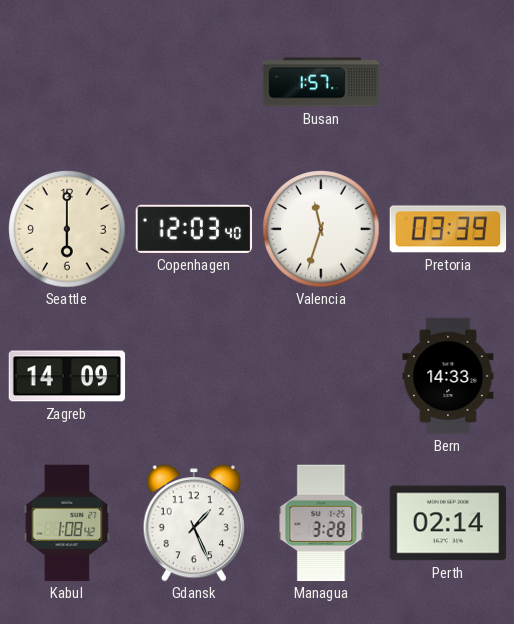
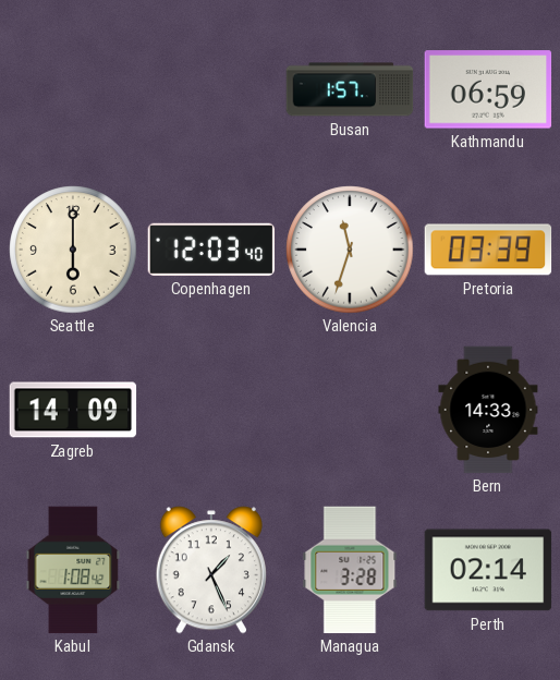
Kathmandu: none -> 06:59
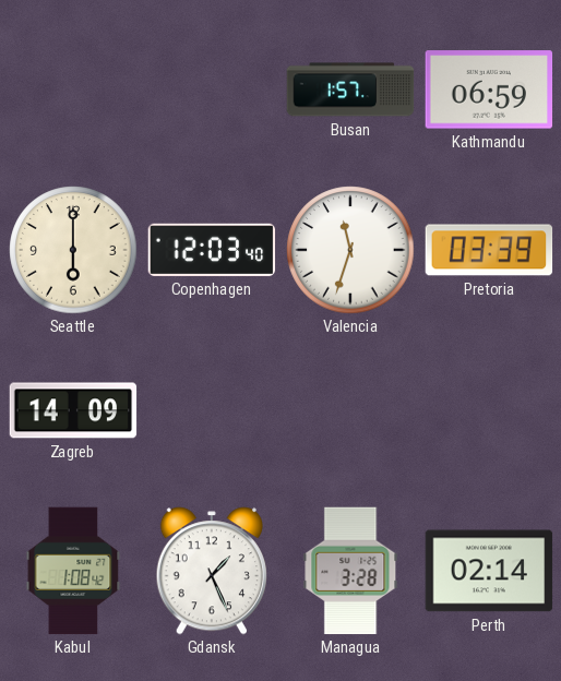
Bern: 14:33 -> none
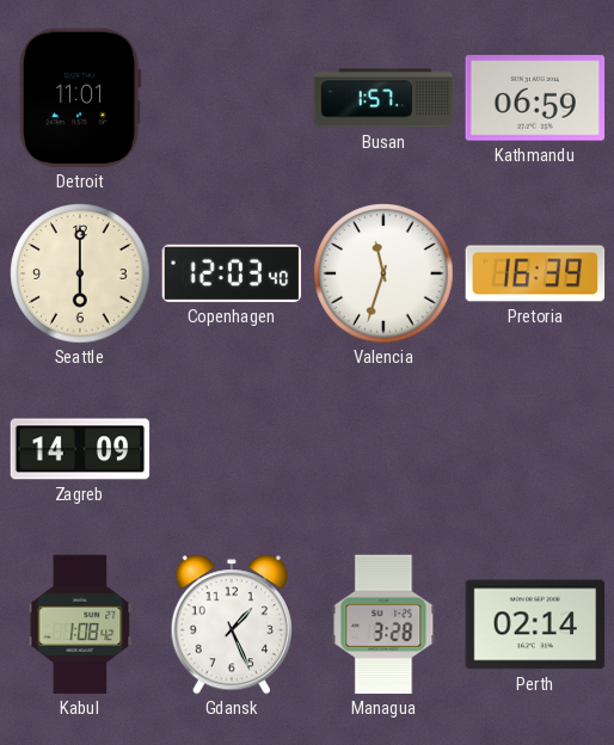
Detroit: none -> 11:01
Pretoria: 03:39 -> 16:39
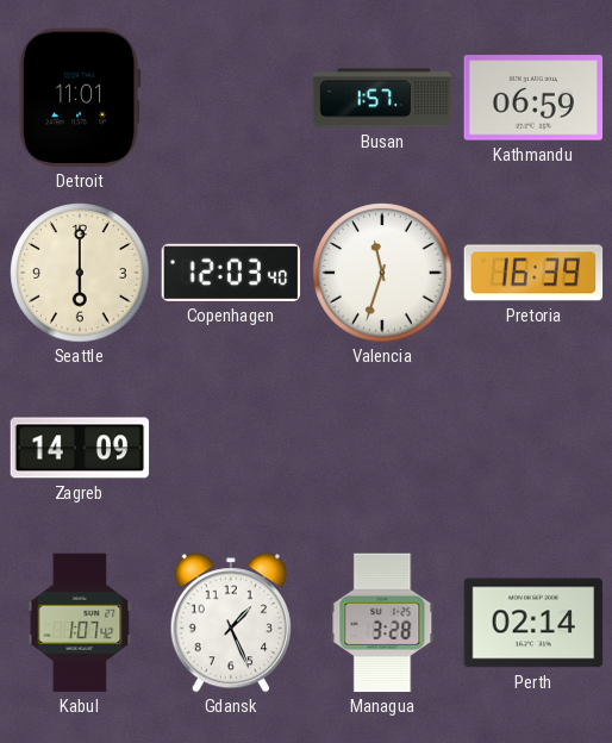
Kabul: 1:08 -> 1:07
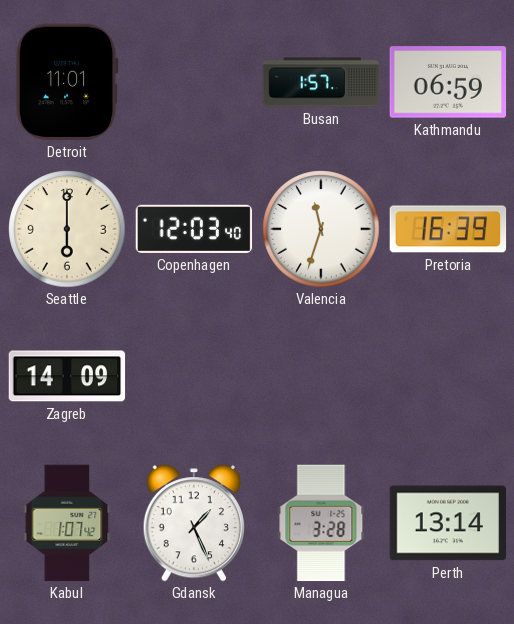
Perth: 02:14 -> 13:14
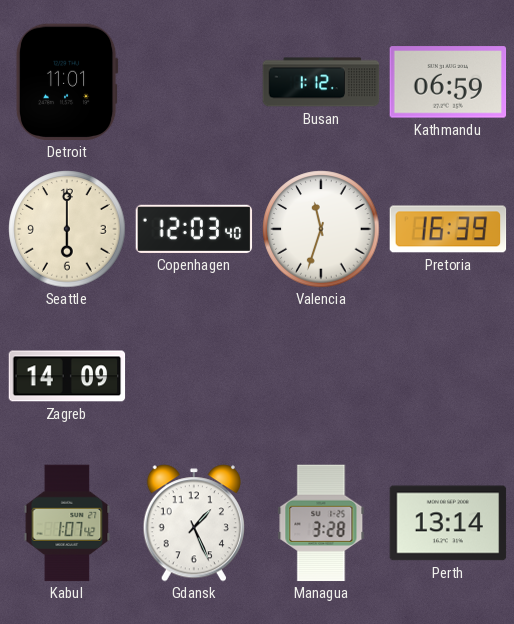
Busan: 1:57 -> 1:12
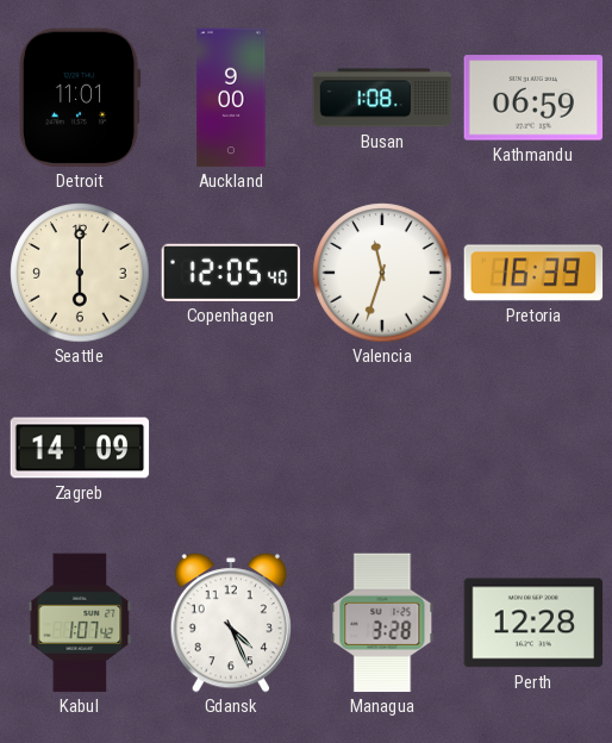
Auckland: none -> 9:00
Busan: 1:12 -> 1:08
Copenhagen: 12:03 -> 12:05
Gdansk: 1:26 -> 4:26
Perth: 13:14 -> 12:28
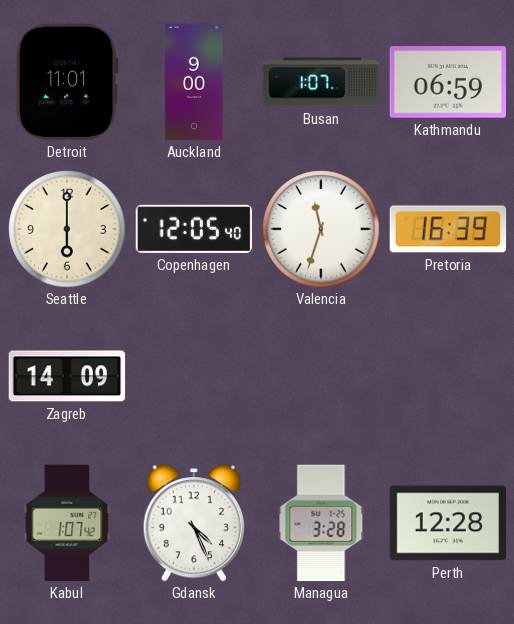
Busan: 1:08 -> 1:07
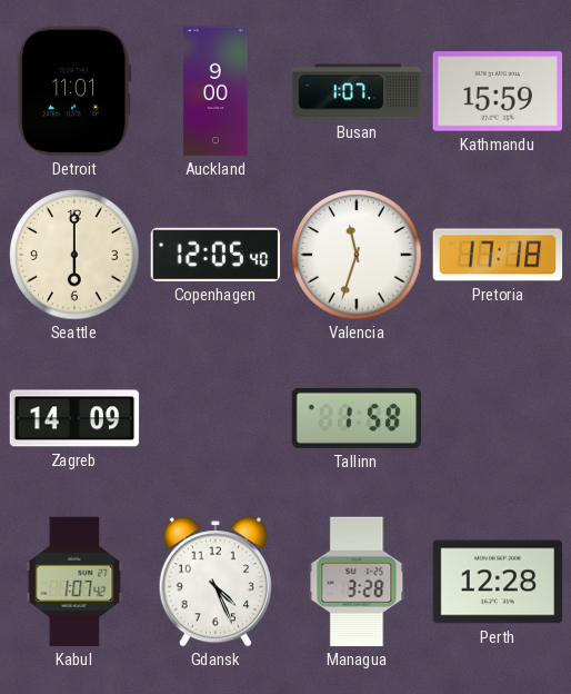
Kathmandu: 06:59 -> 15:59
Pretoria: 16:39 -> 17:18
Tallinn: none -> 1:58
